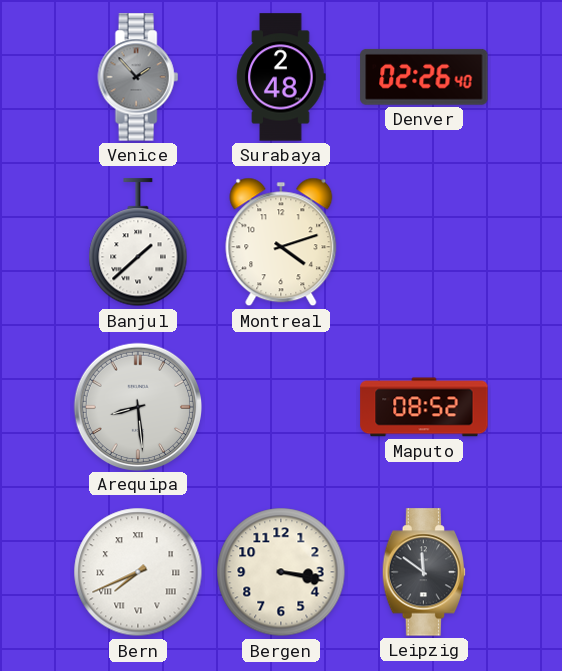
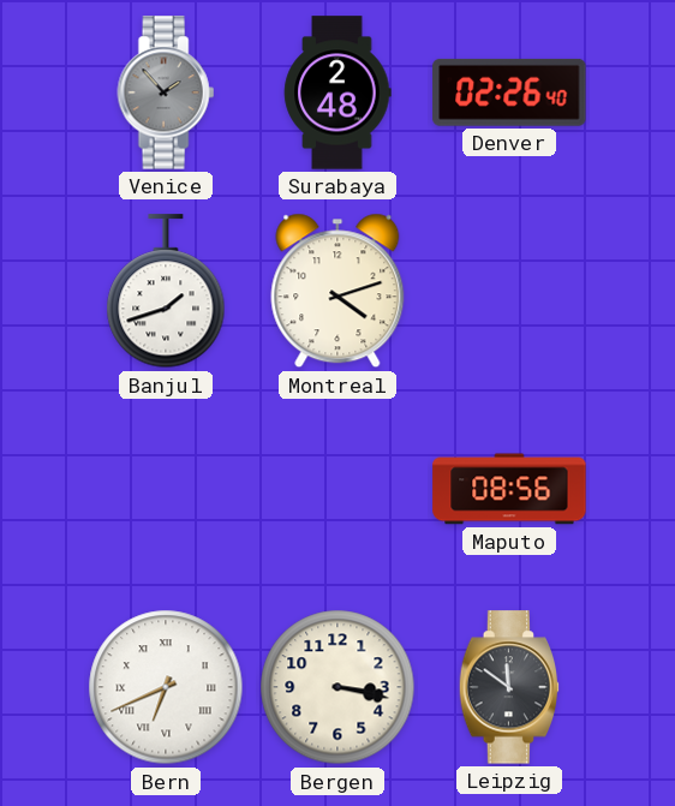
Banjul: 1:38 -> 1:42
Arequipa: 8:29 -> none
Maputo: 08:52 -> 08:56
Bern: 7:41 -> 6:41
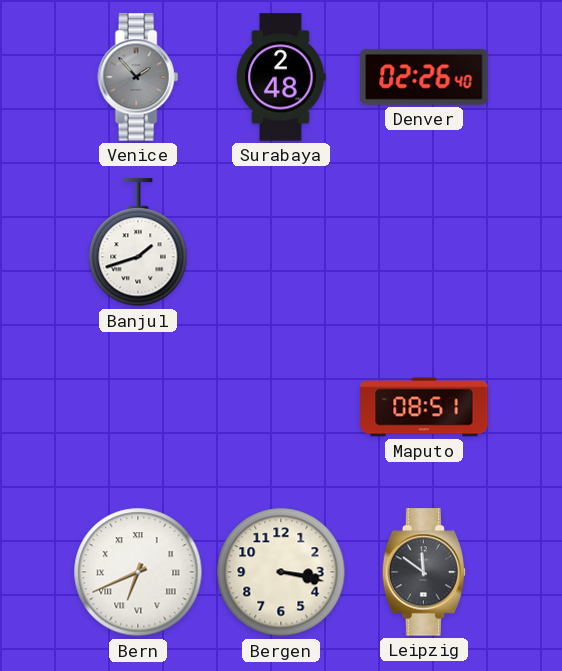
Montreal: 4:12 -> none
Maputo: 08:56 -> 08:51
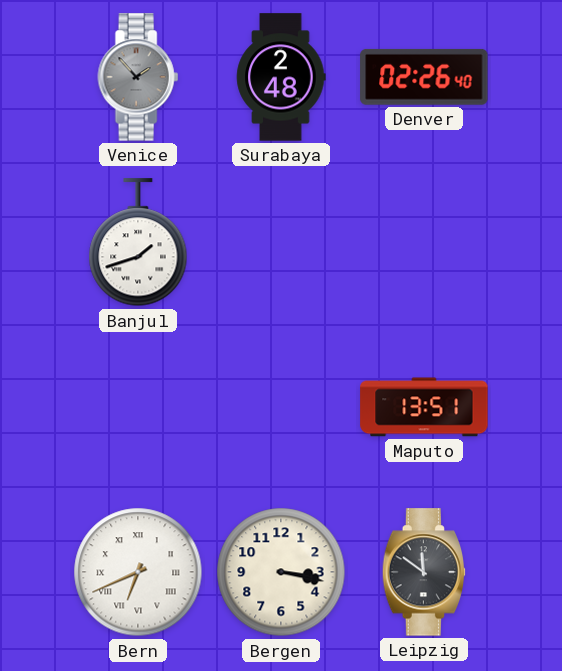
Maputo: 08:51 -> 13:51
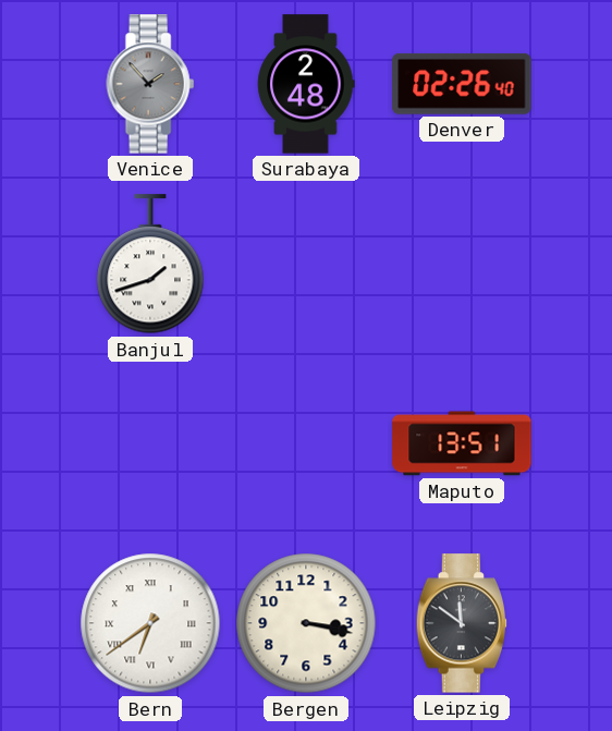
Bern: 6:41 -> 6:39
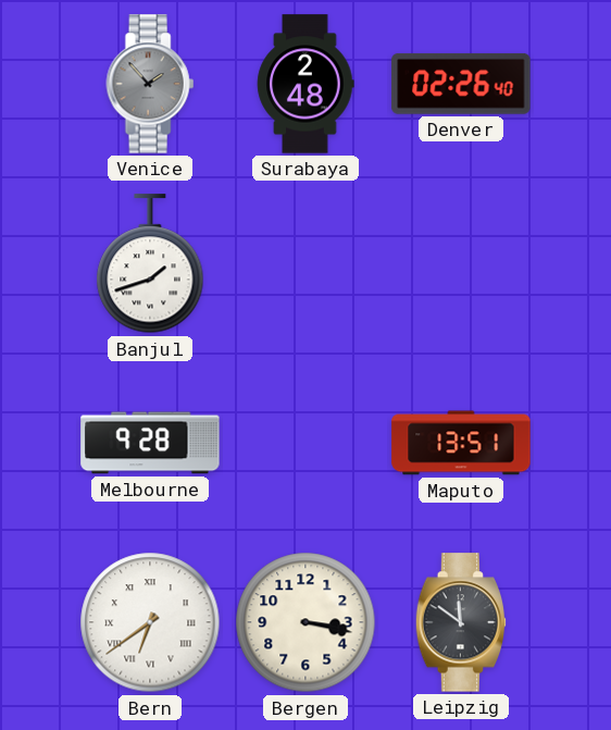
Melbourne: none -> 9:28
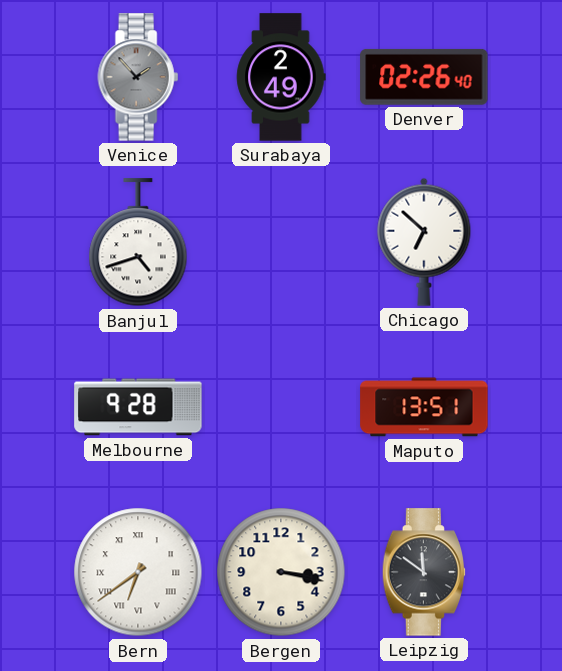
Surabaya: 2:48 -> 2:49
Banjul: 1:42 -> 4:42
Chicago: none -> 6:52
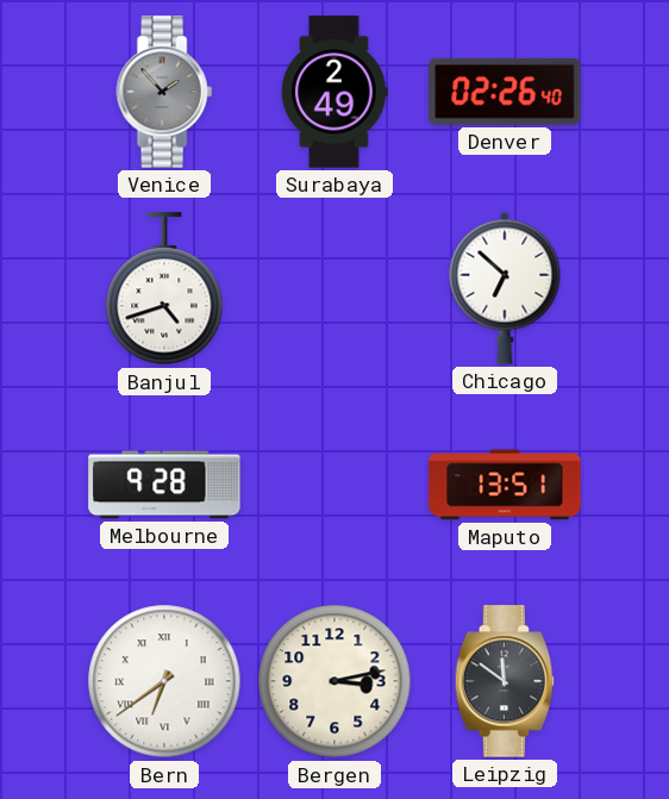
Bergen: 3:17 -> 3:13
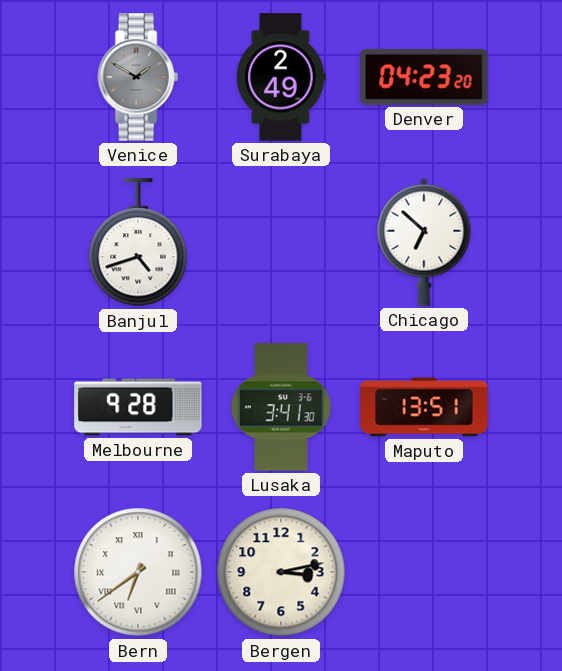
Venice: 1:53 -> 1:50
Denver: 02:26 -> 04:23
Lusaka: none -> 3:41
Leipzig: 11:51 -> none
